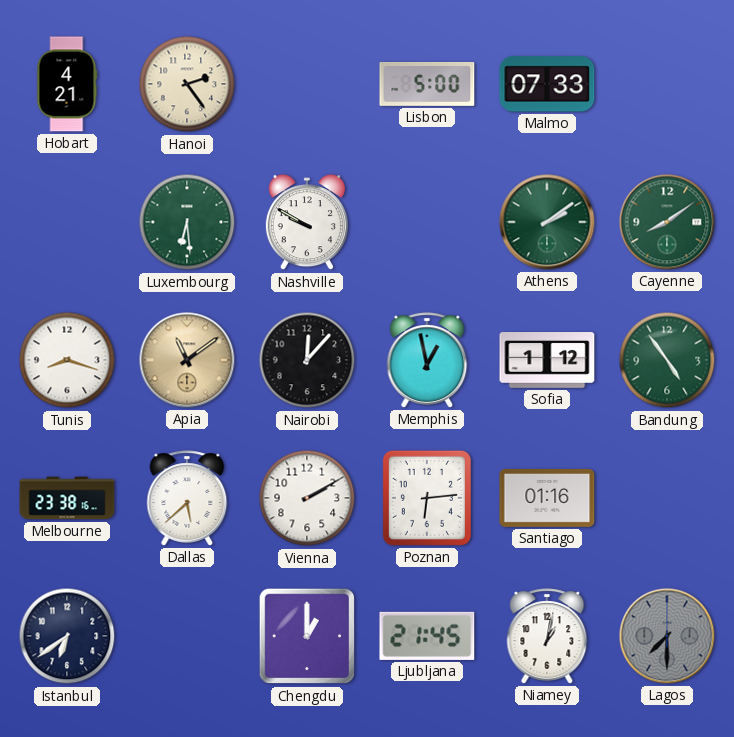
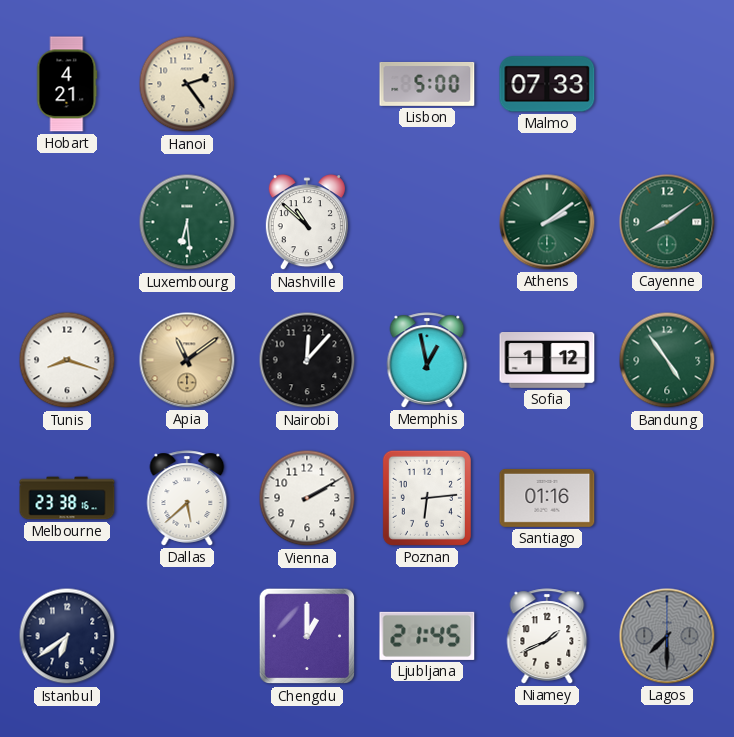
Nashville: 9:50 -> 10:52
Niamey: 1:02 -> 1:41
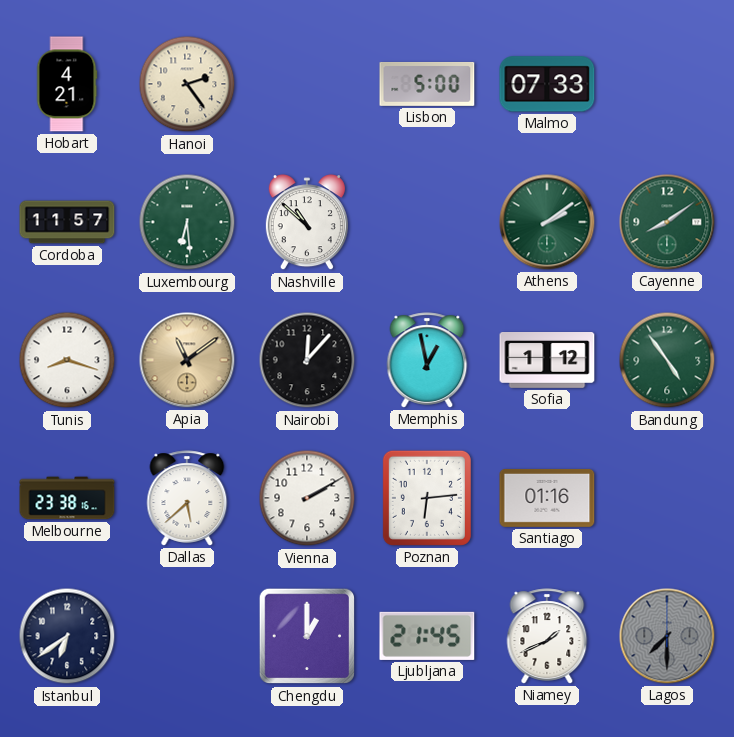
Cordoba: none -> 11:57
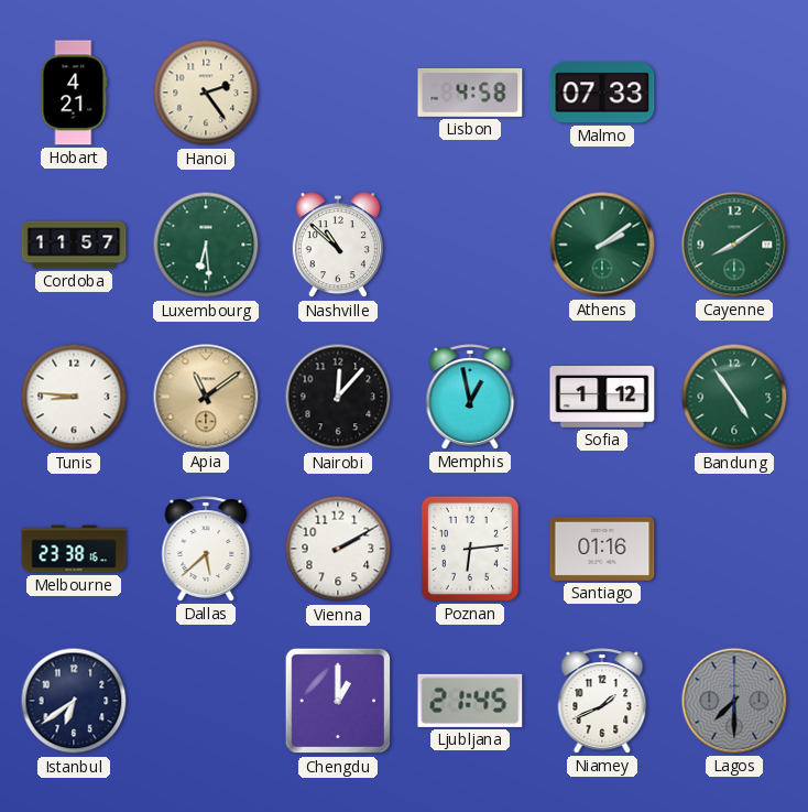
Lisbon: 5:00 -> 4:58
Tunis: 8:18 -> 8:46
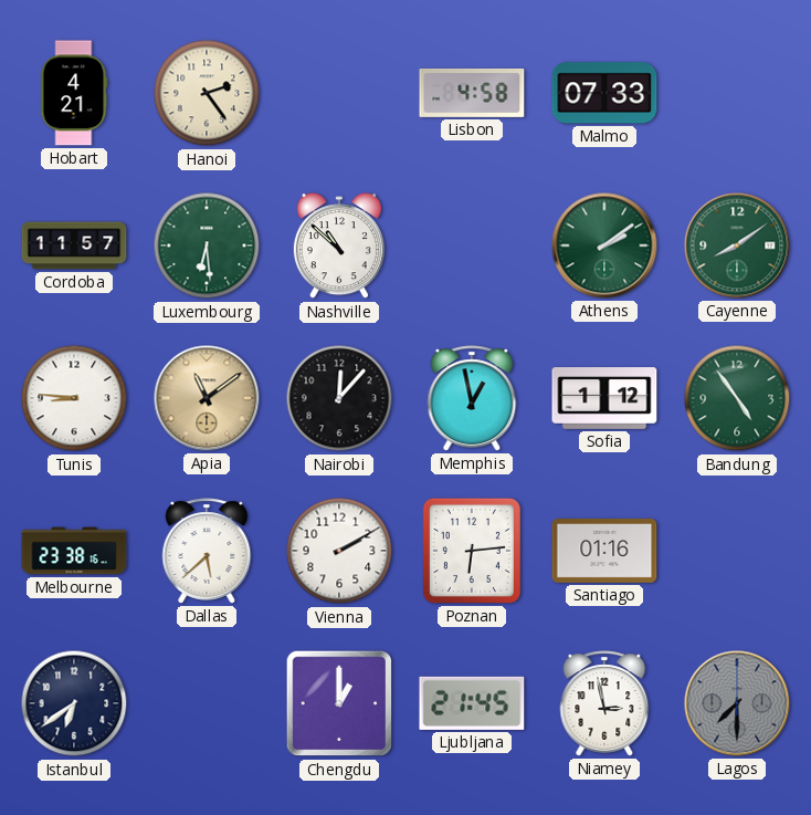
Niamey: 1:41 -> 2:58
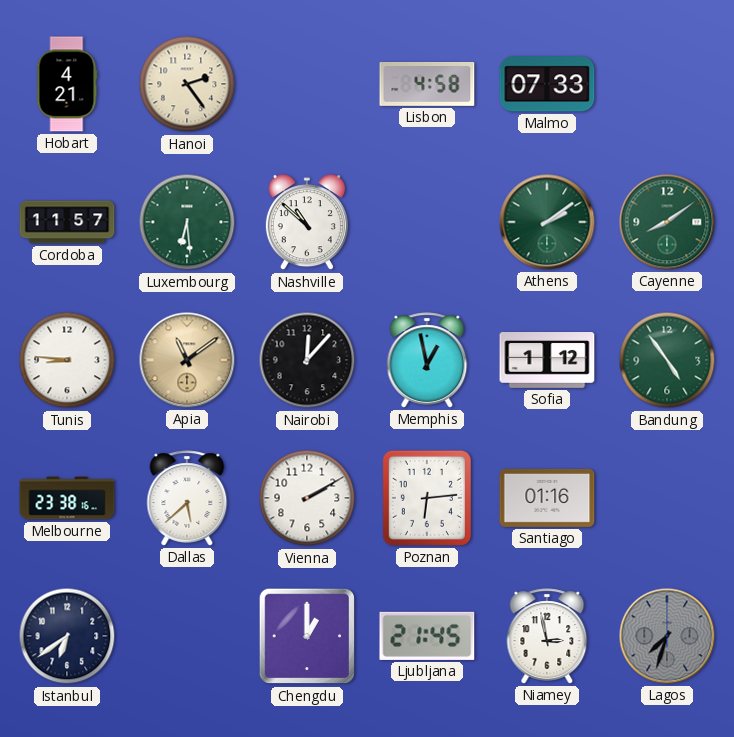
Lagos: 7:30 -> 7:33
